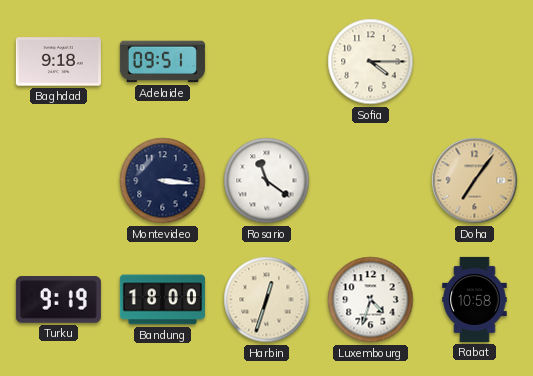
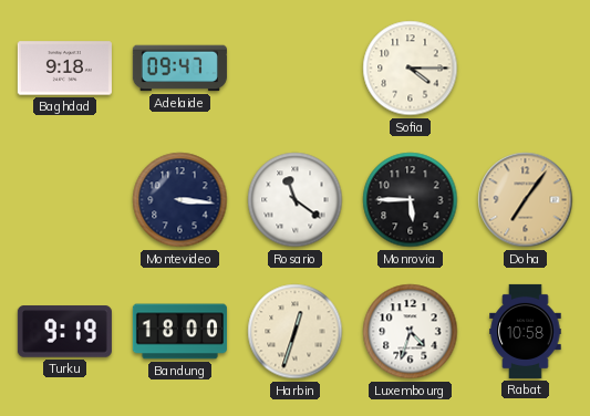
Adelaide: 09:51 -> 09:47
Monrovia: none -> 5:45
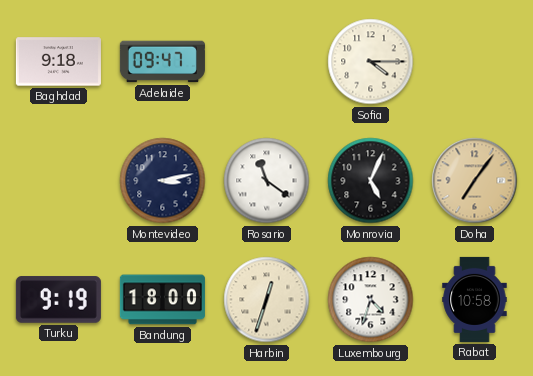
Montevideo: 3:16 -> 3:13
Monrovia: 5:45 -> 5:04
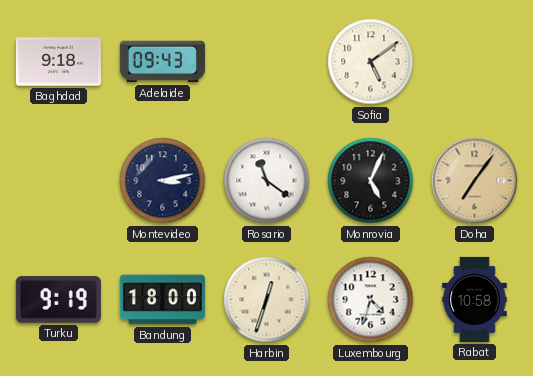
Adelaide: 09:47 -> 09:43
Sofia: 4:15 -> 5:09
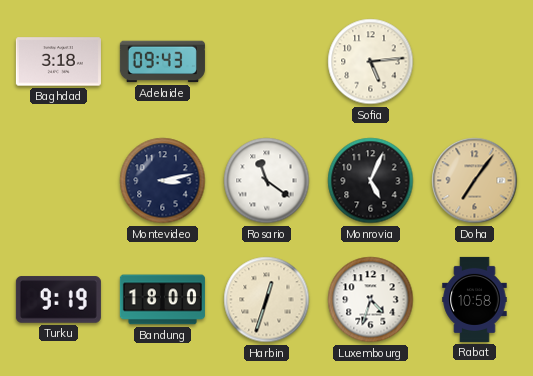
Baghdad: 9:18 -> 3:18
Sofia: 5:09 -> 5:14
